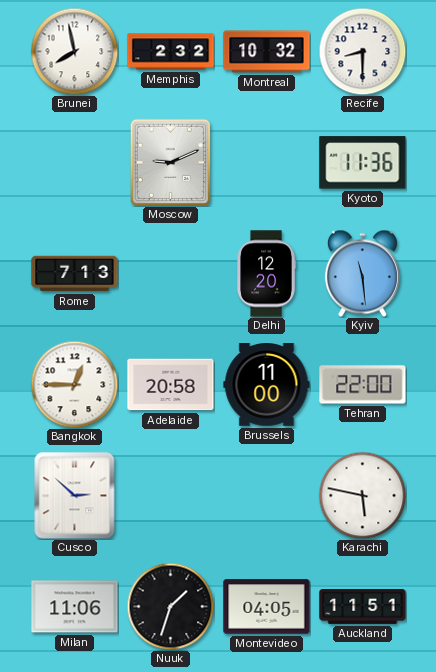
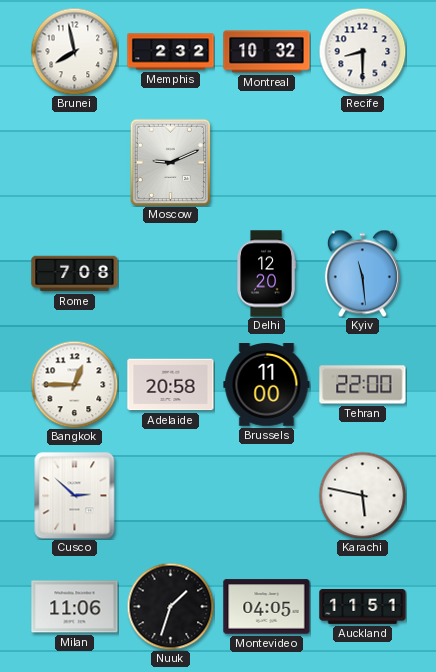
Kyoto: 11:36 -> none
Rome: 7:13 -> 7:08
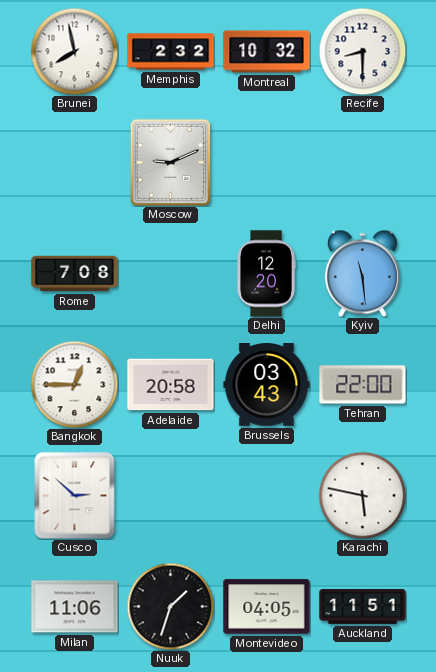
Brussels: 11:00 -> 03:43
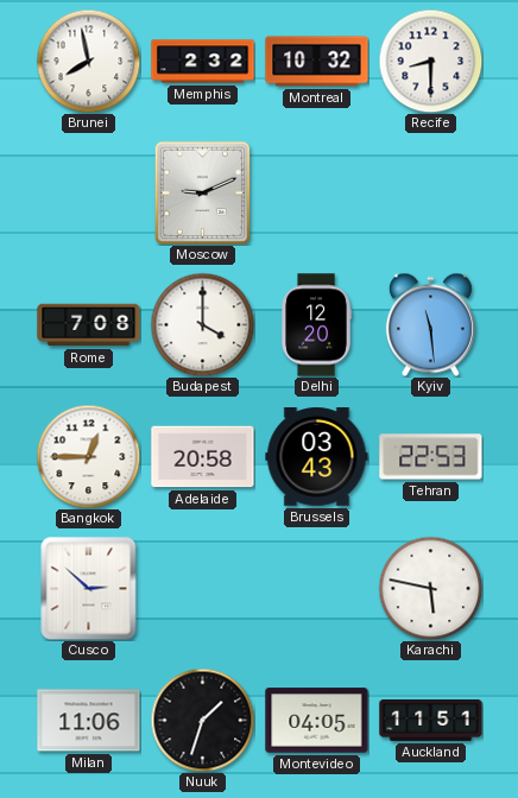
Budapest: none -> 4:00
Tehran: 22:00 -> 22:53
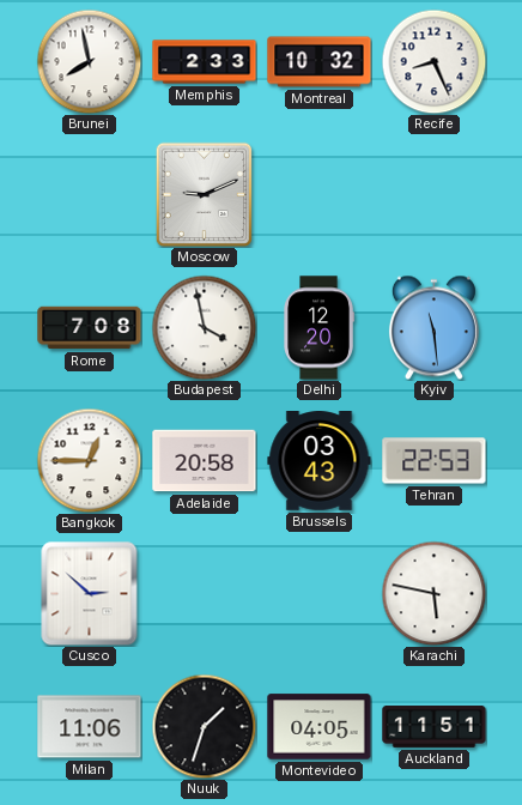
Memphis: 2:32 -> 2:33
Recife: 8:30 -> 8:26
Budapest: 4:00 -> 3:58
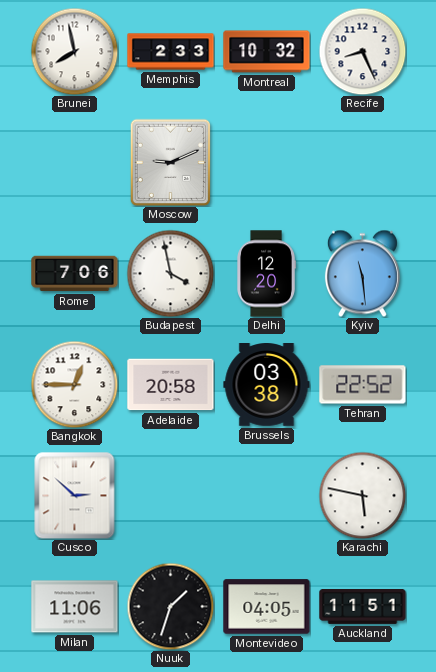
Rome: 7:08 -> 7:06
Brussels: 03:43 -> 03:38
Tehran: 22:53 -> 22:52
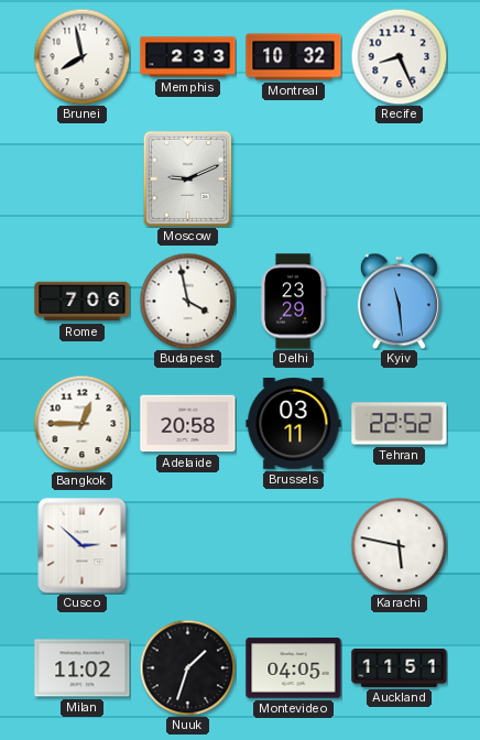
Delhi: 12:20 -> 23:29
Brussels: 03:38 -> 03:11
Milan: 11:06 -> 11:02
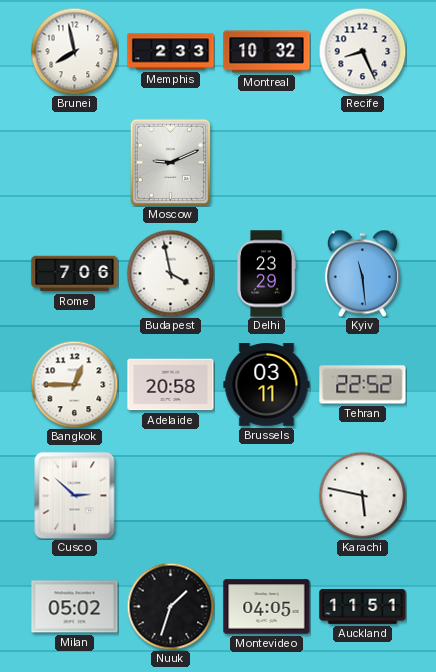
Milan: 11:02 -> 05:02
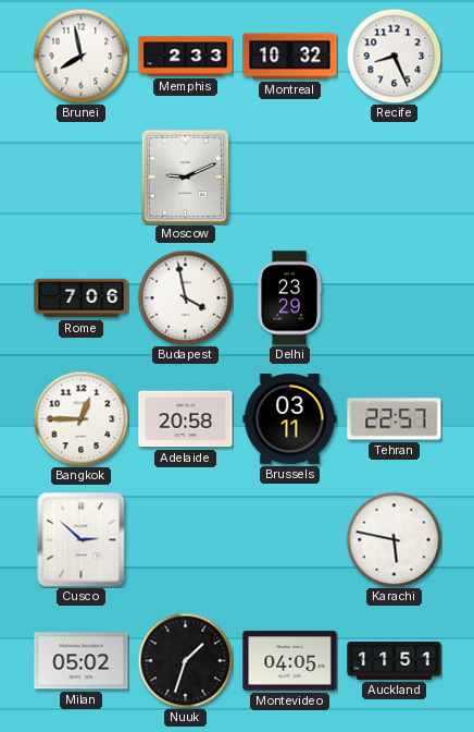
Kyiv: 11:29 -> none
Tehran: 22:52 -> 22:57
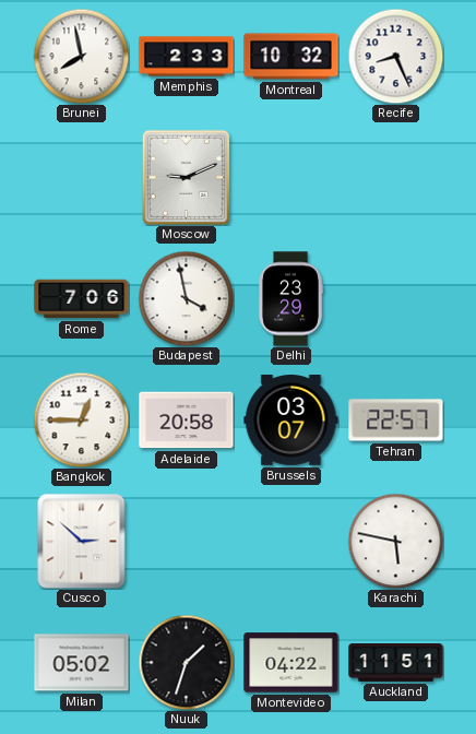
Brussels: 03:11 -> 03:07
Montevideo: 04:05 -> 04:22
